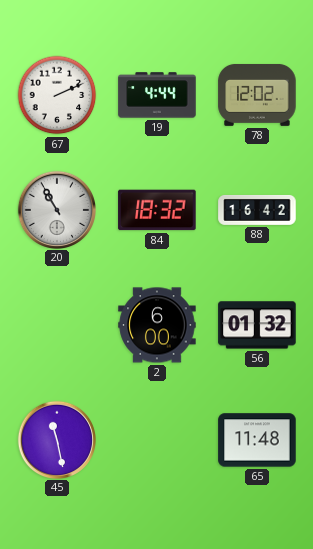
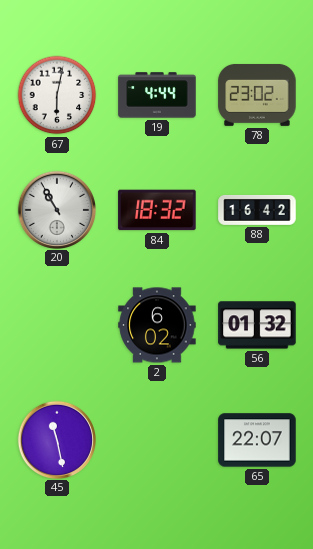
67: 2:11 -> 6:02
78: 12:02 -> 23:02
2: 6:00 -> 6:02
65: 11:48 -> 22:07
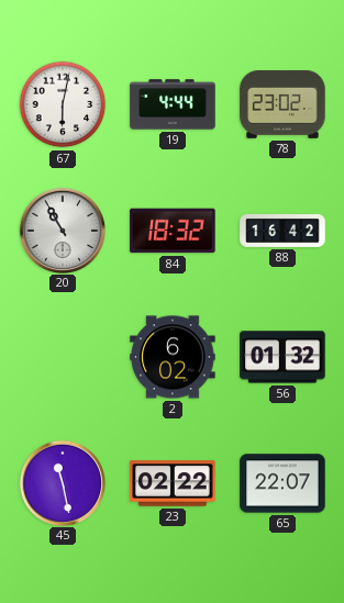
23: none -> 02:22
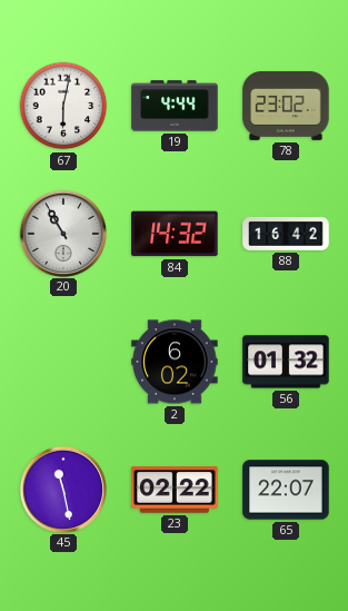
84: 18:32 -> 14:32
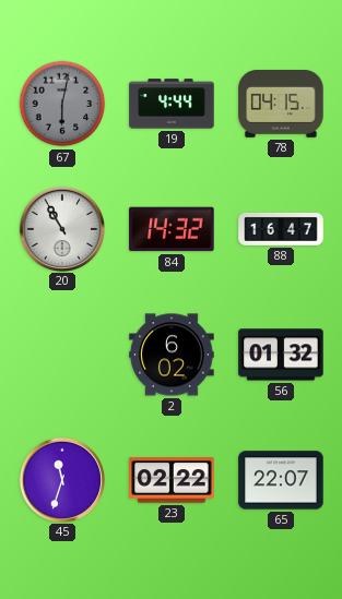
67 dial: white -> grey
78: 23:02 -> 04:15
88: 16:42 -> 16:47
45: 11:28 -> 11:33
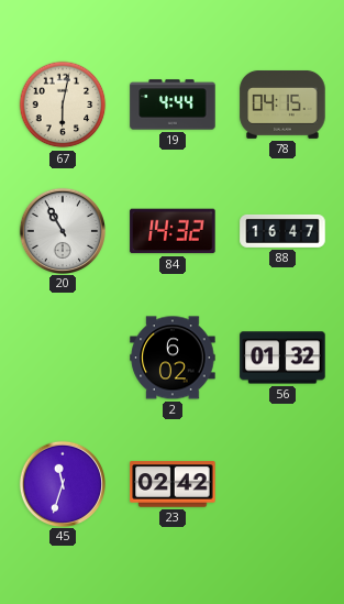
67 dial: grey -> cream
23: 02:22 -> 02:42
65: 22:07 -> none
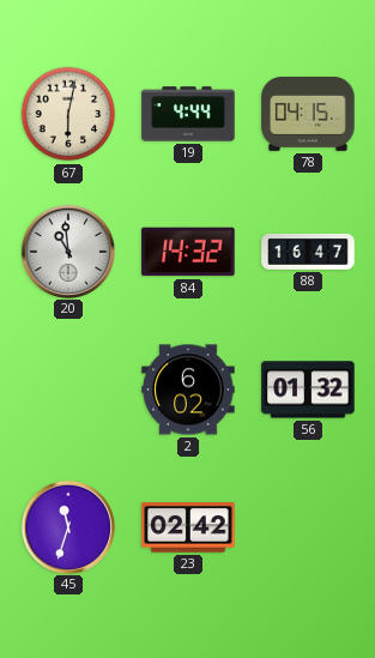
20: 10:55 -> 10:59
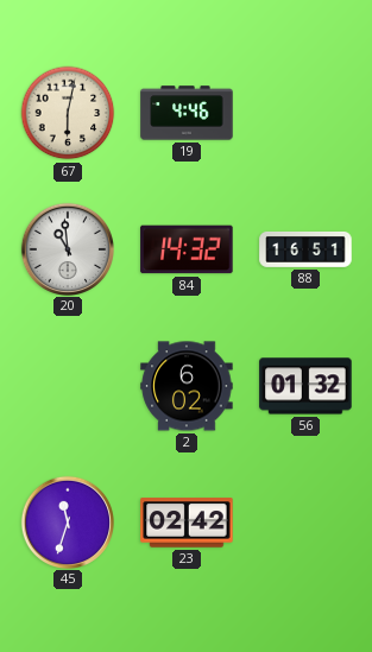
19: 4:44 -> 4:46
78: 04:15 -> none
88: 16:47 -> 16:51
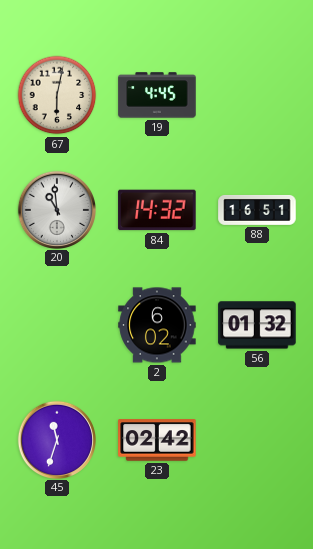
19: 4:46 -> 4:45
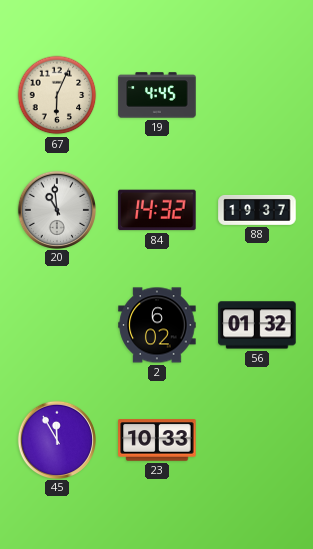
67: 6:02 -> 6:04
88: 16:51 -> 19:37
45: 11:33 -> 11:55
23: 02:42 -> 10:33
